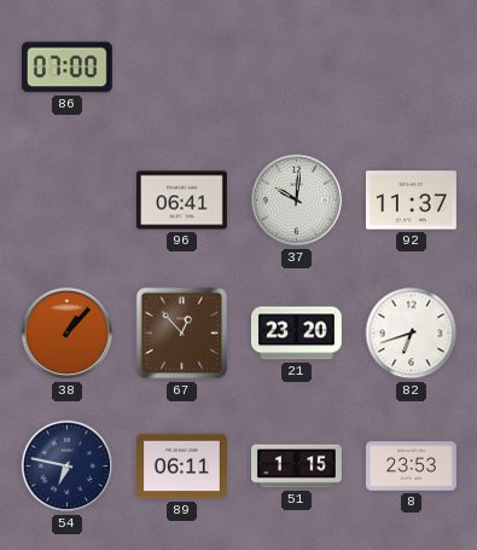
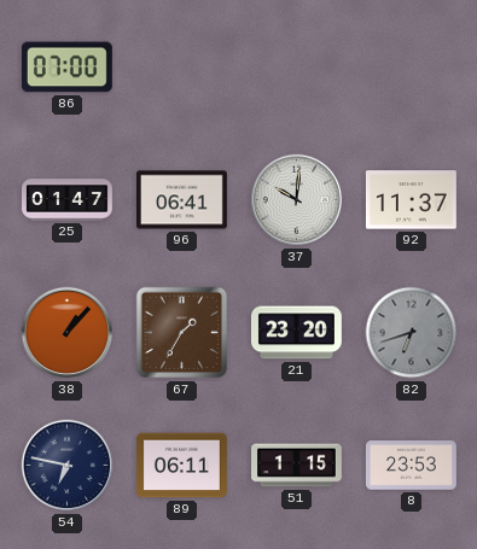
25: none -> 01:47
67: 12:53 -> 1:35
82 dial: white -> grey
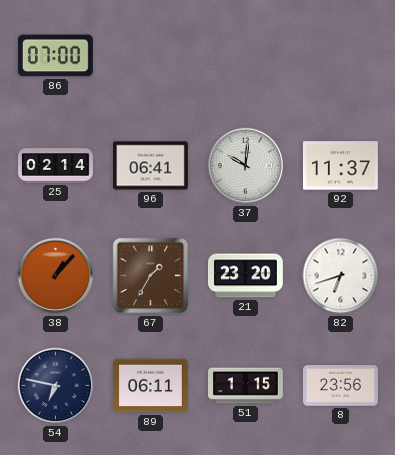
25: 01:47 -> 02:14
82 dial: grey -> white
8: 23:53 -> 23:56
